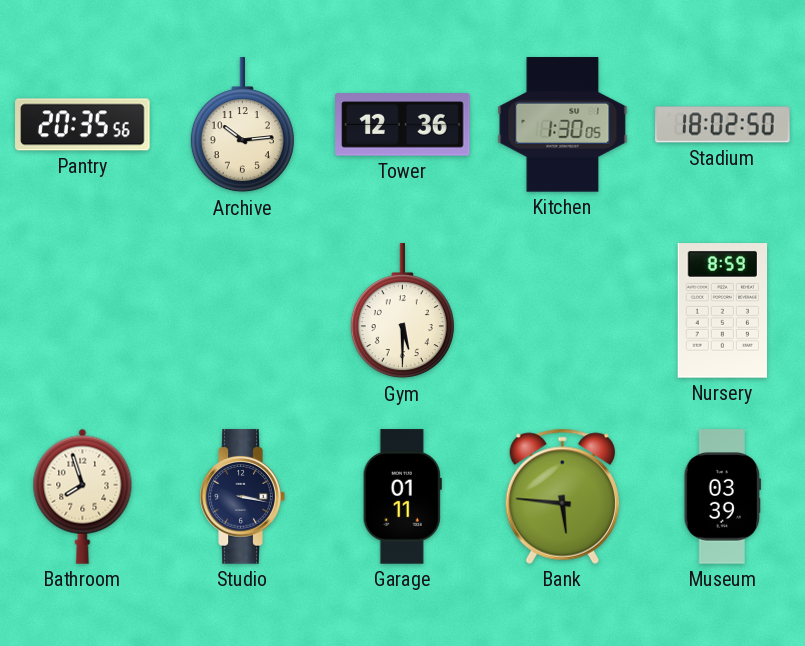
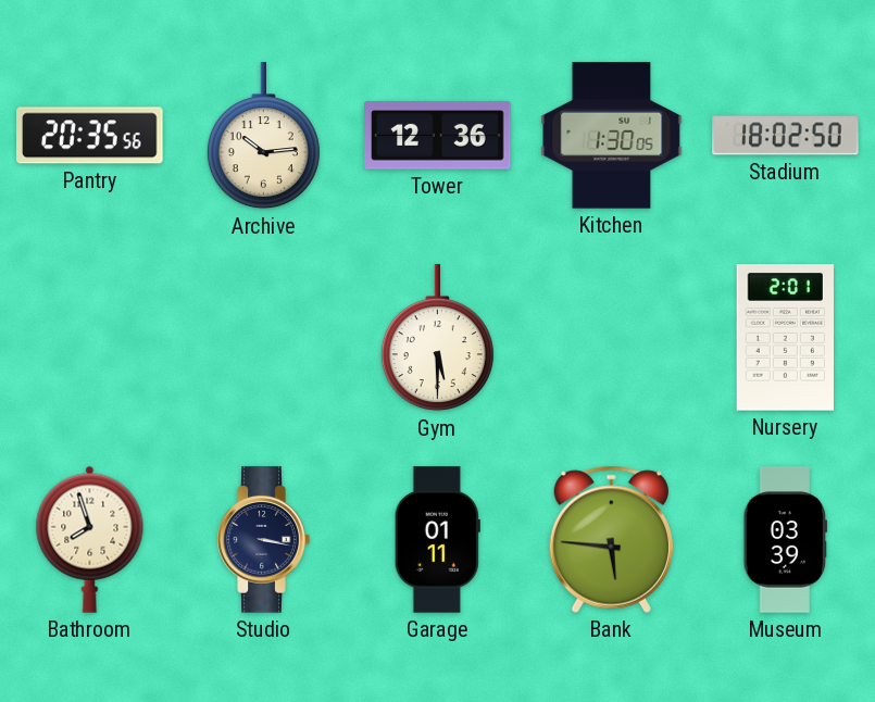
Nursery: 8:59 -> 2:01
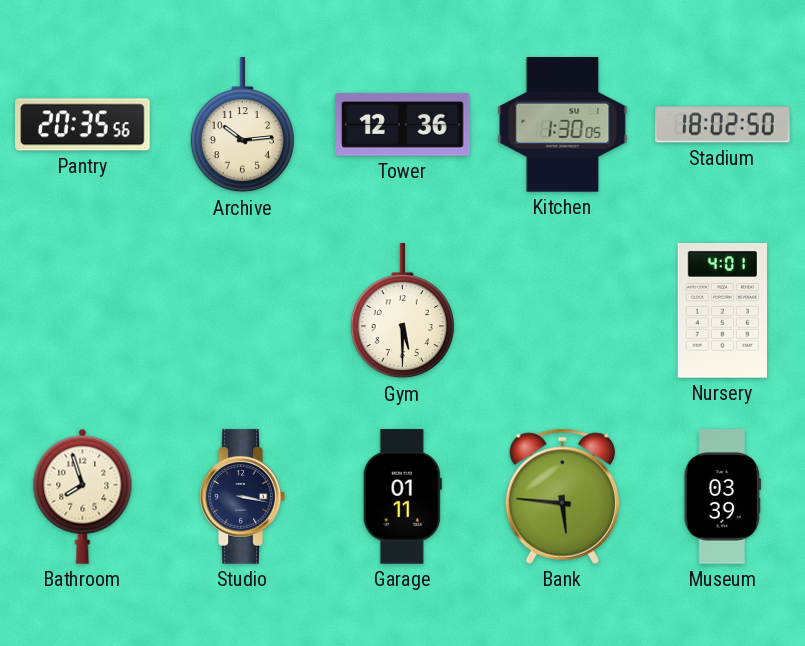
Nursery: 2:01 -> 4:01
